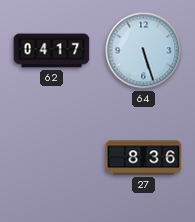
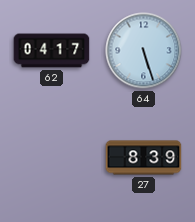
27: 8:36 -> 8:39
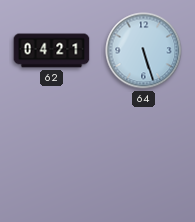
62: 04:17 -> 04:21
27: 8:39 -> none
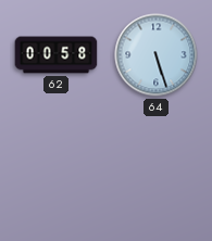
62: 04:21 -> 00:58
